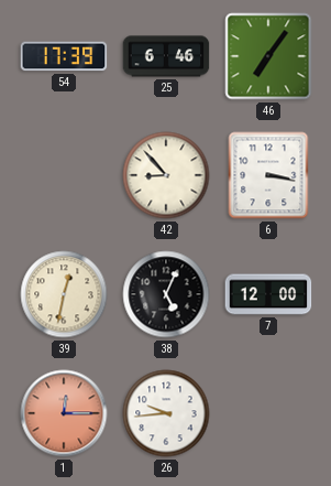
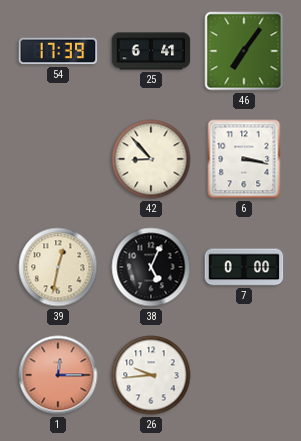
25: 6:46 -> 6:41
7: 12:00 -> 0:00
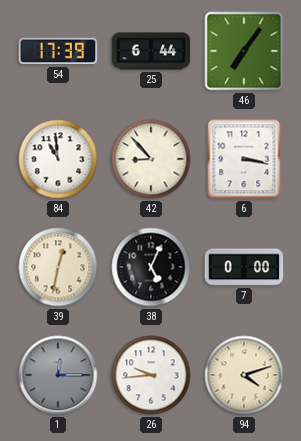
25: 6:41 -> 6:44
84: none -> 10:59
1 dial: salmon -> grey
94: none -> 4:12
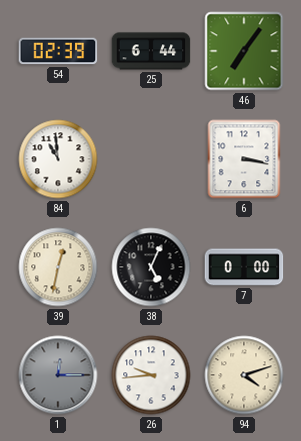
54: 17:39 -> 02:39
42: 8:53 -> none
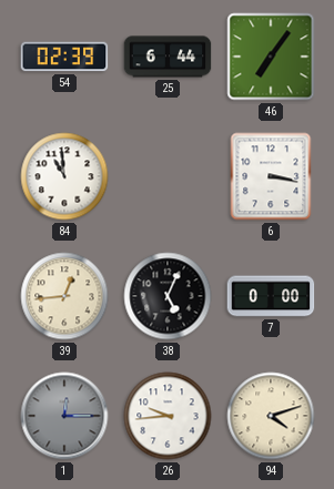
39: 12:32 -> 12:44
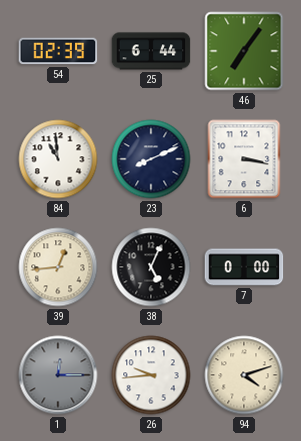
23: none -> 8:11
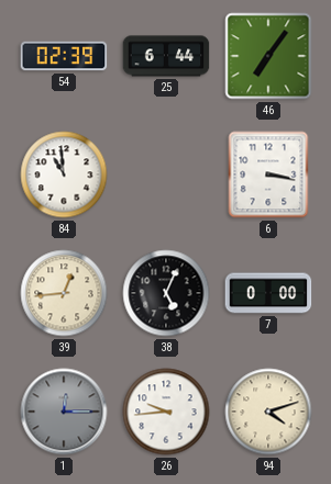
23: 8:11 -> none
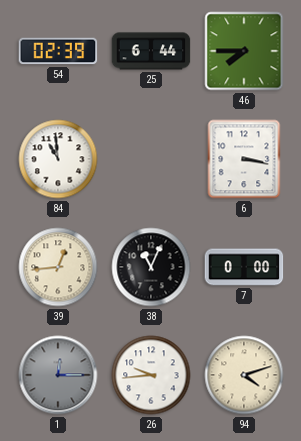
46: 7:06 -> 7:45
38: 5:04 -> 11:04
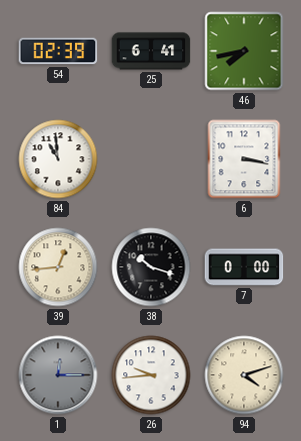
25: 6:44 -> 6:41
46: 7:45 -> 7:43
38: 11:04 -> 10:18
